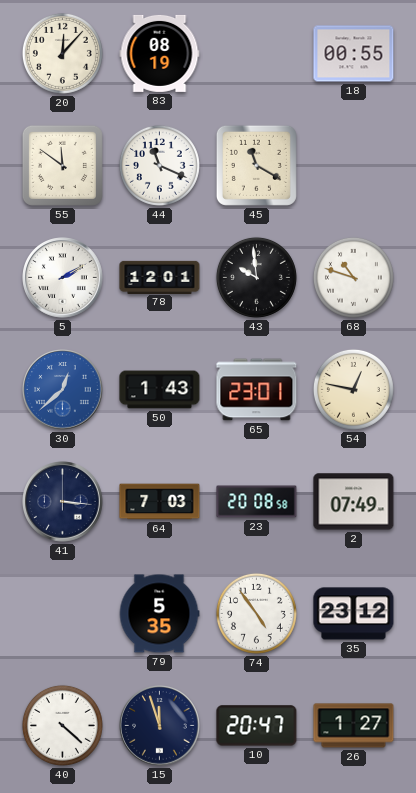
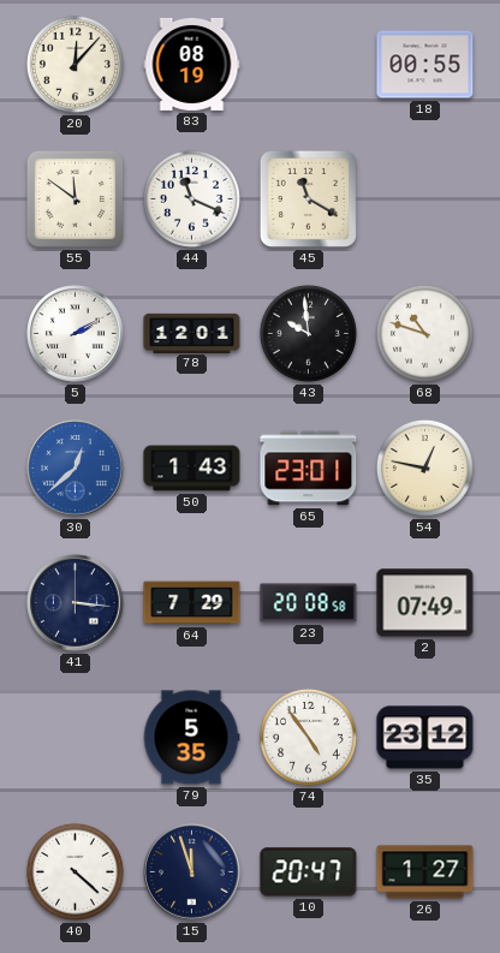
64: 7:03 -> 7:29
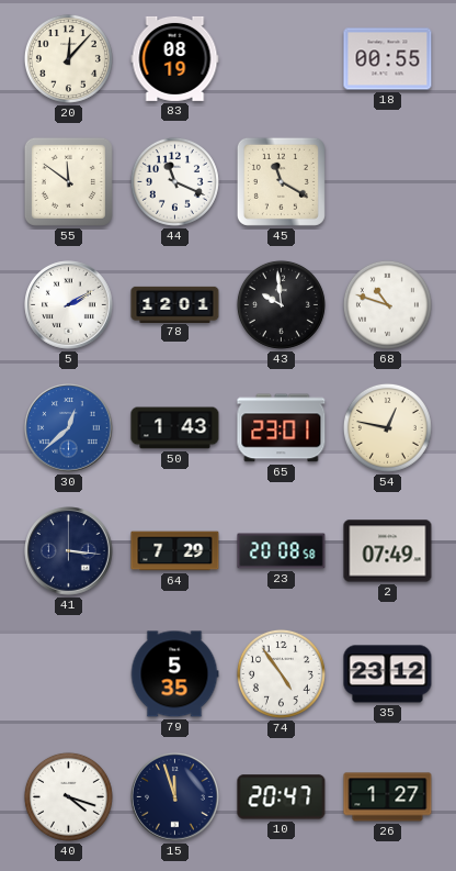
40: 4:22 -> 4:18
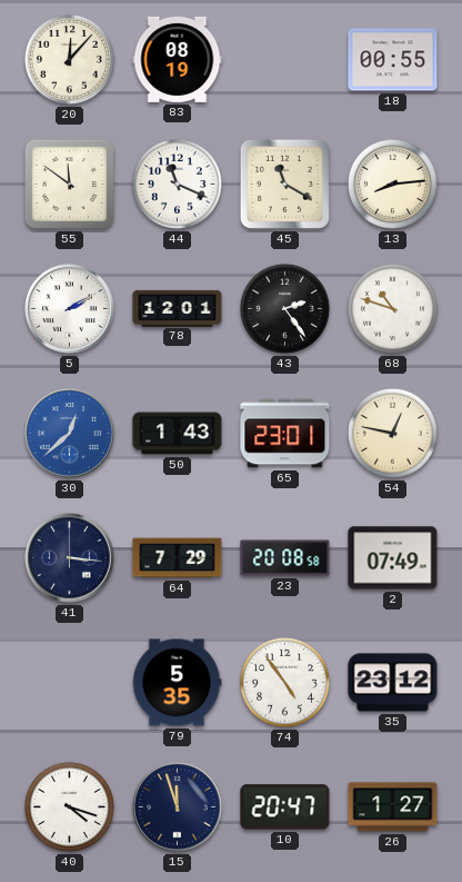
13: none -> 8:14
43: 9:59 -> 2:24
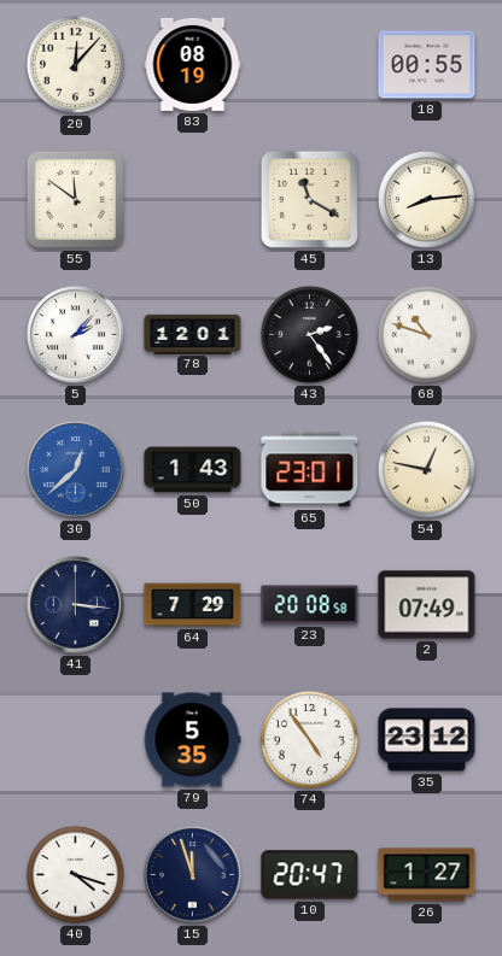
44: 11:19 -> none
5: 2:10 -> 2:07
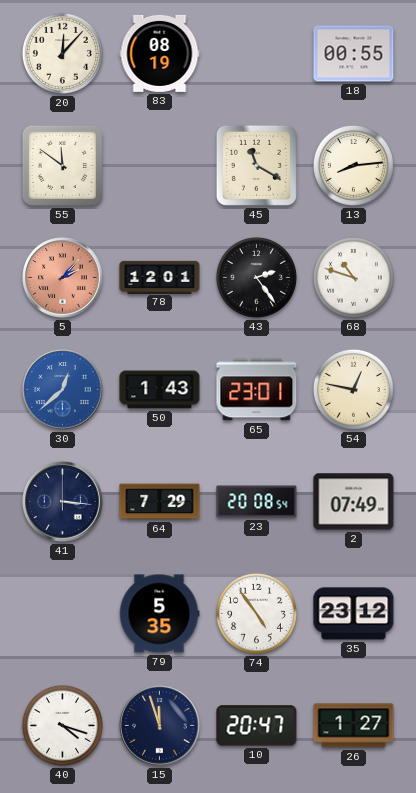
5 dial: white -> salmon
23: 20:08:58 -> 20:08:54
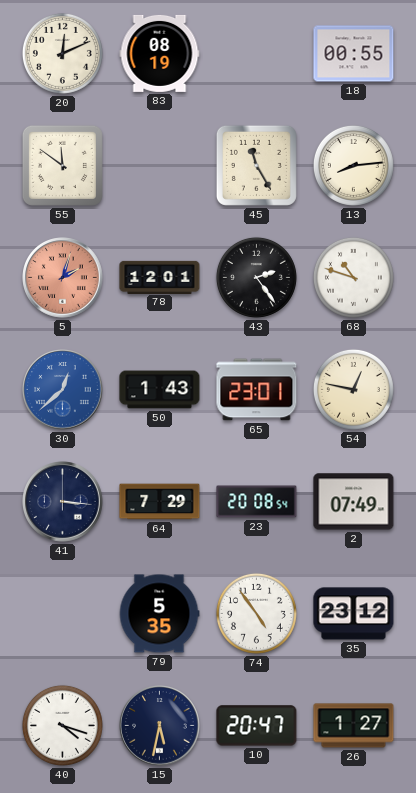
20: 12:07 -> 12:11
45: 11:20 -> 11:25
5: 2:07 -> 2:03
15: 11:57 -> 5:32
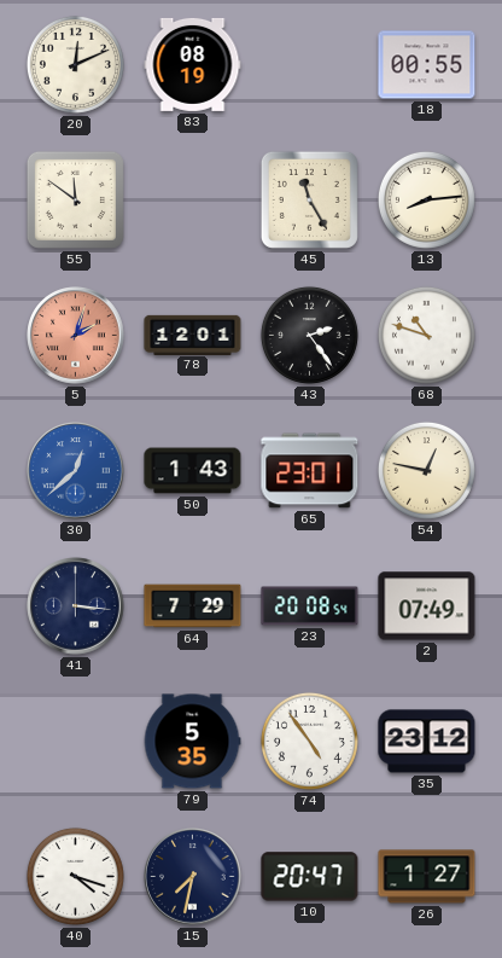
15: 5:32 -> 7:32
